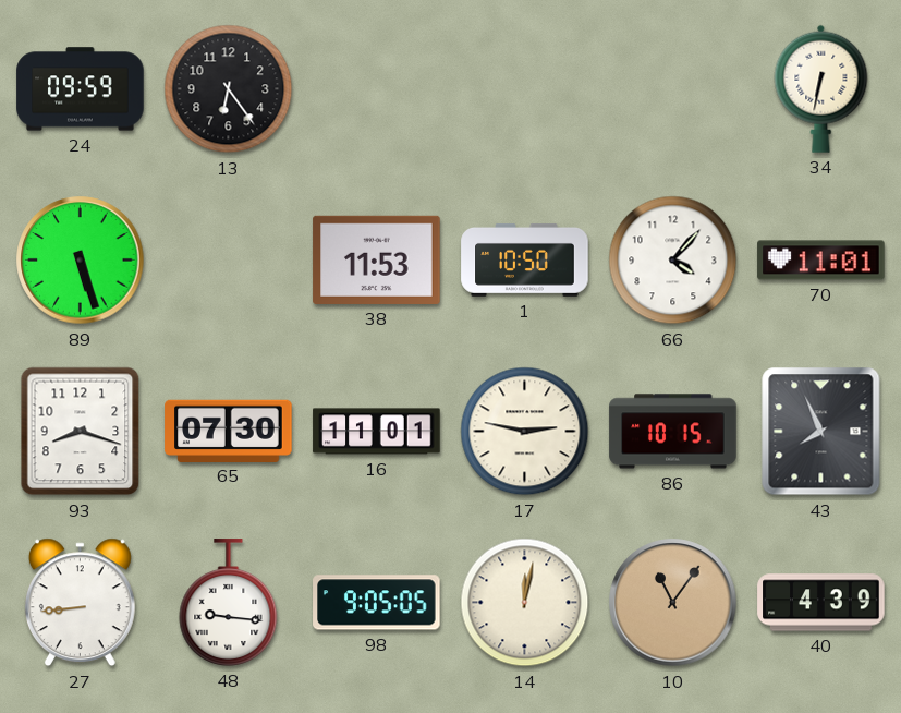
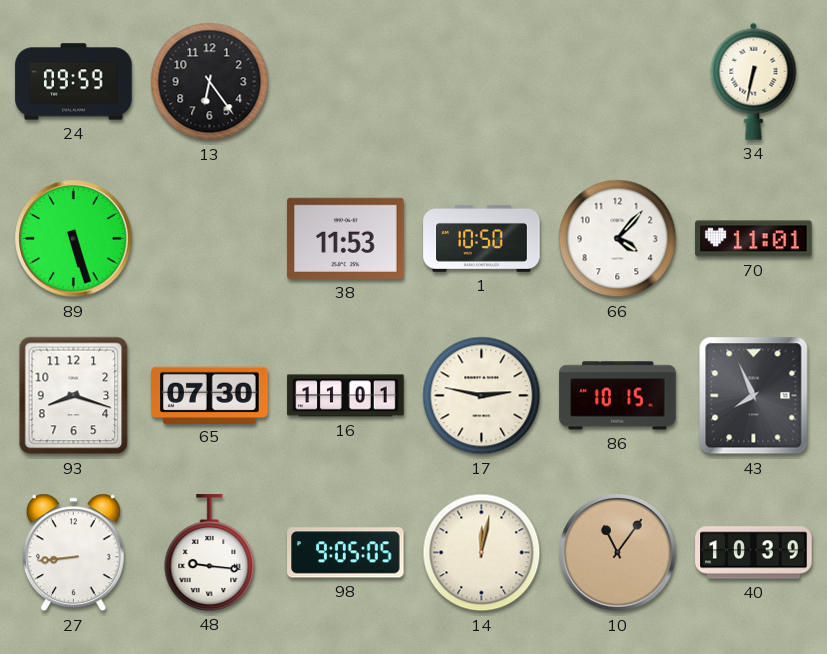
40: 4:39 -> 10:39
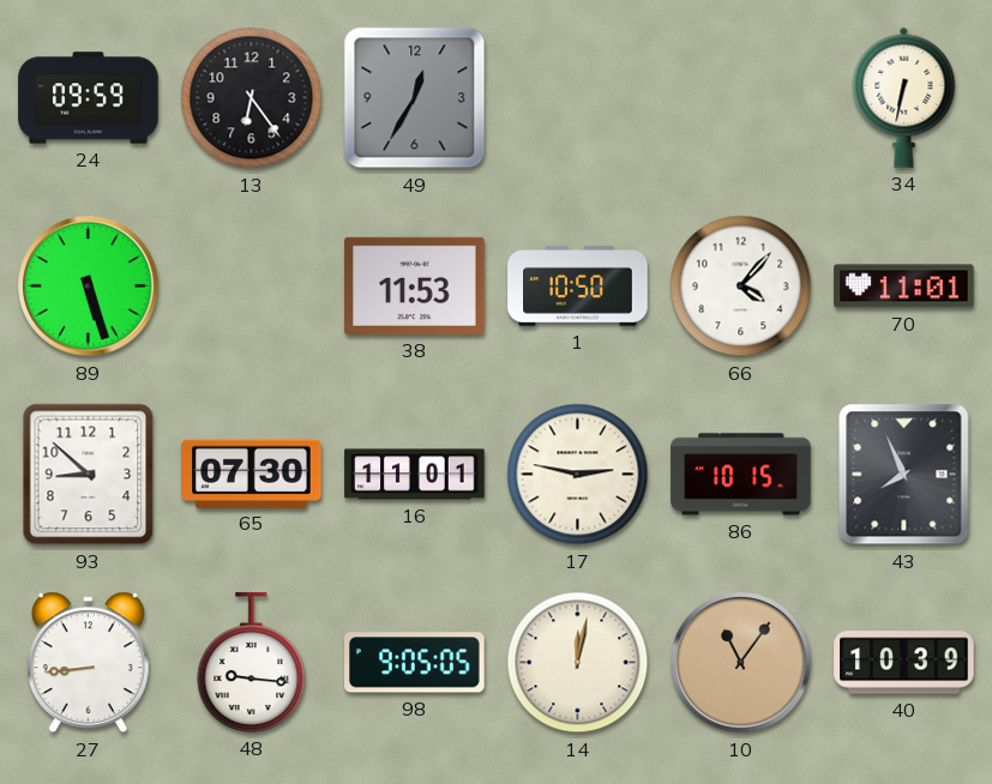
49: none -> 12:35
93: 8:18 -> 8:52
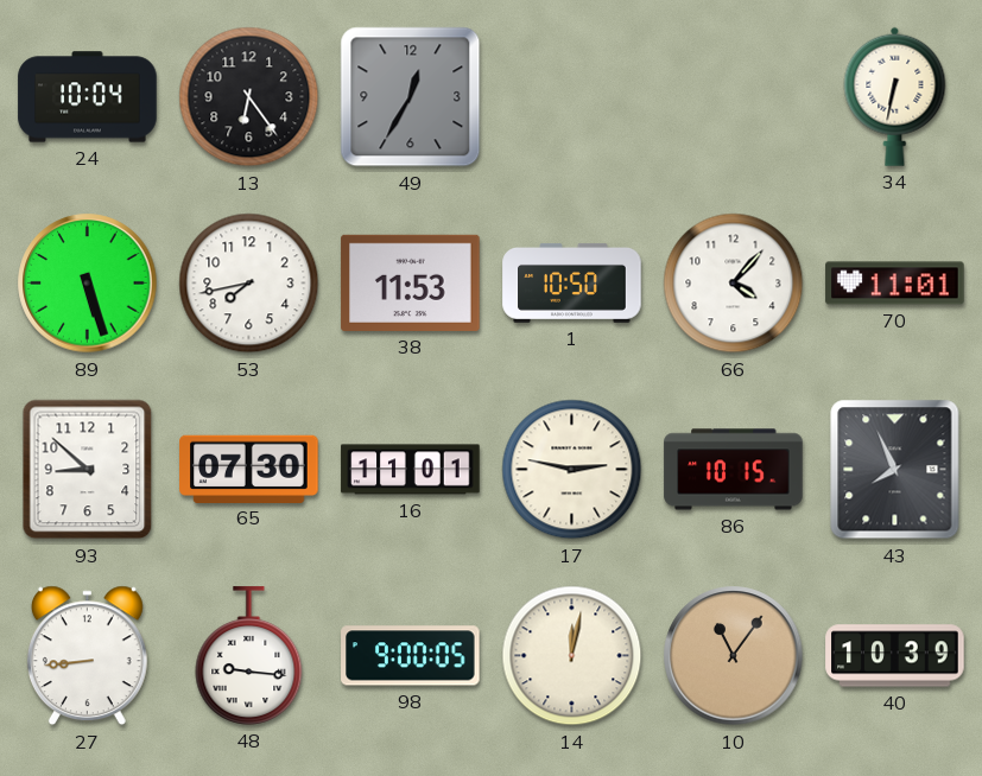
24: 09:59 -> 10:04
53: none -> 7:43
98: 9:05 -> 9:00
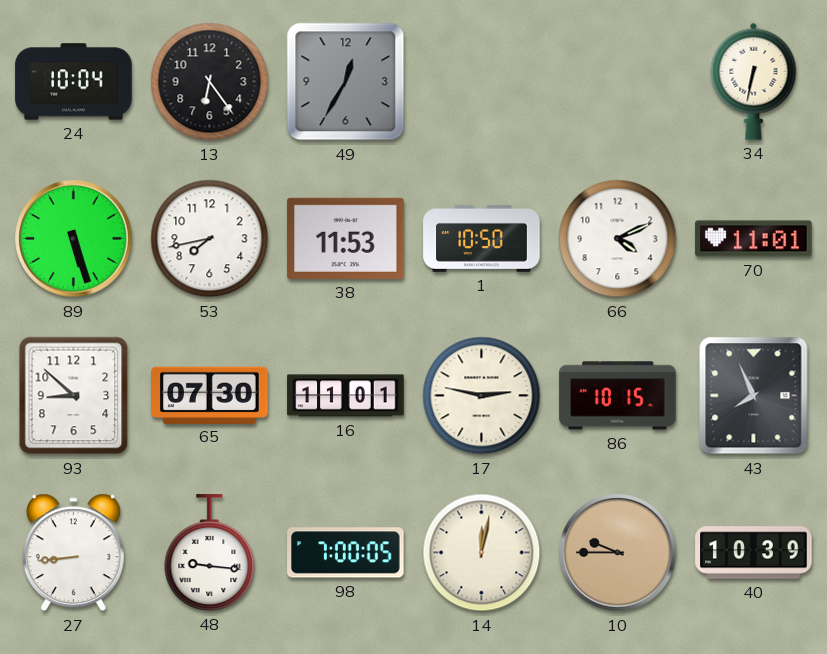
66: 4:07 -> 4:11
98: 9:00 -> 7:00
10: 11:06 -> 9:45
